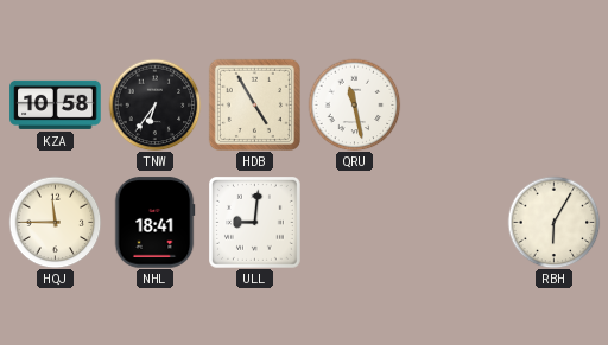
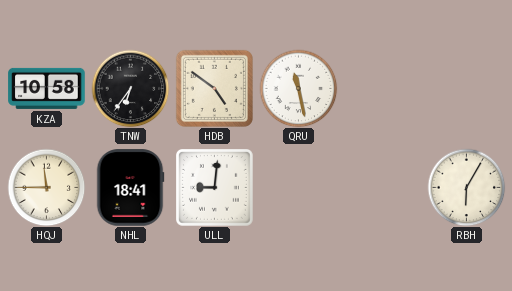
HDB: 4:55 -> 4:51
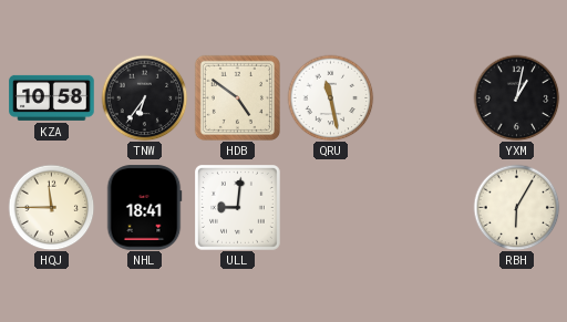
YXM: none -> 1:02
